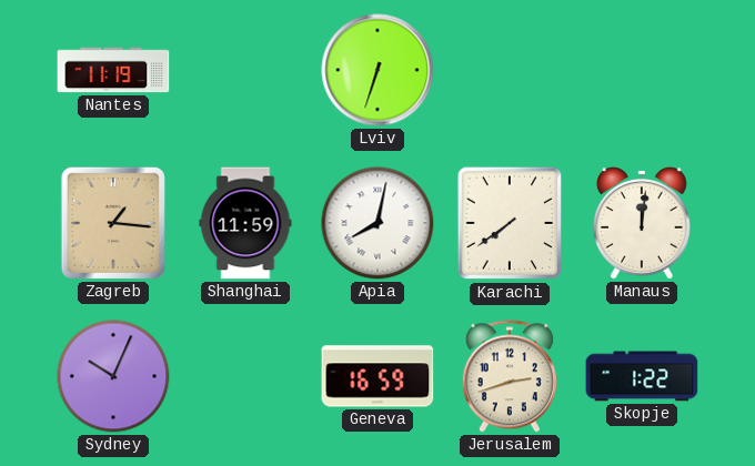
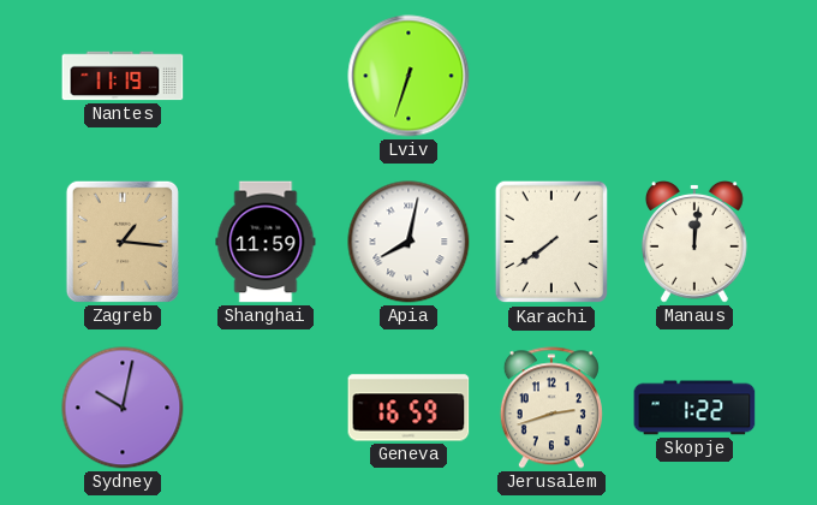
Sydney: 10:04 -> 10:02
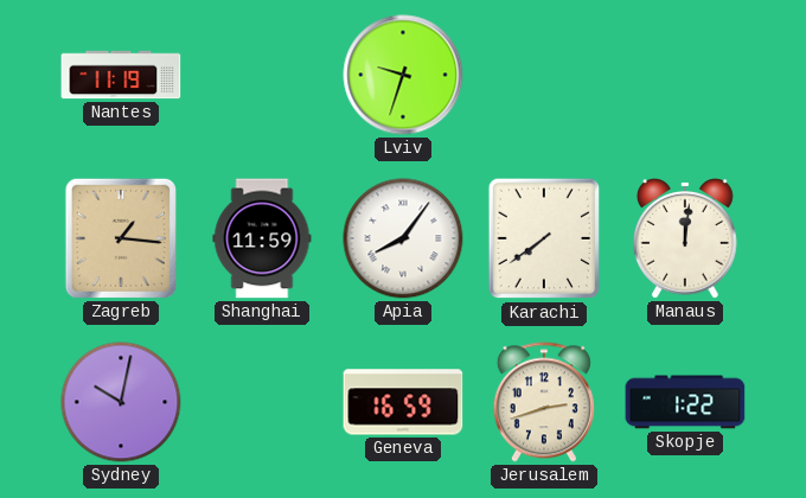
Lviv: 6:33 -> 9:33
Apia: 8:02 -> 8:06
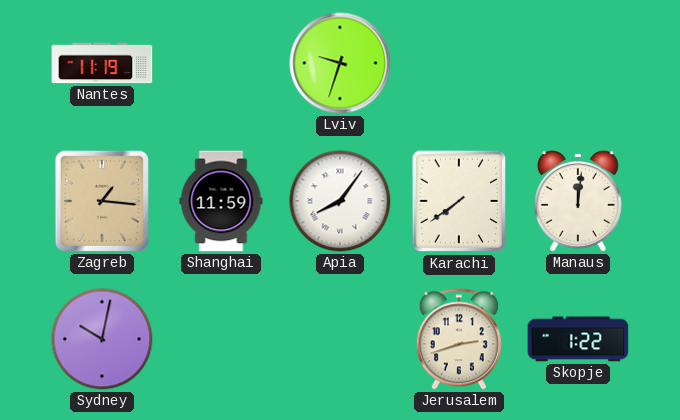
Geneva: 16:59 -> none
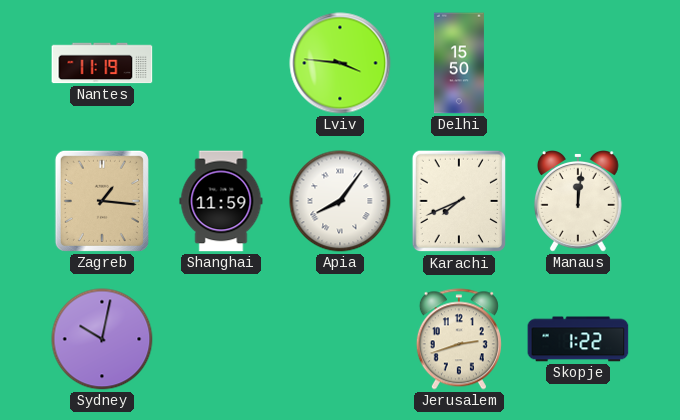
Lviv: 9:33 -> 3:46
Delhi: none -> 15:50
Karachi: 7:39 -> 7:41
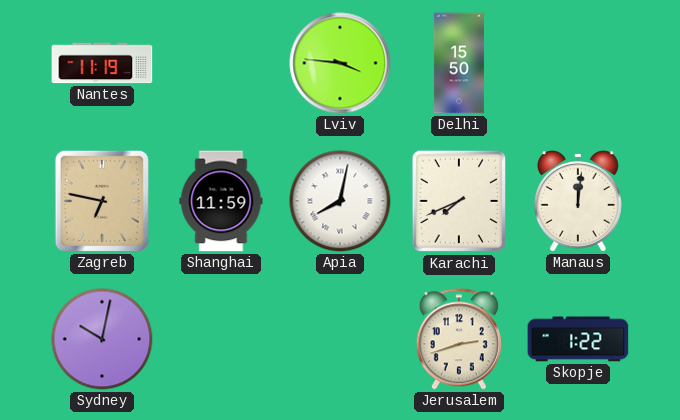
Zagreb: 1:16 -> 6:47
Apia: 8:06 -> 8:02
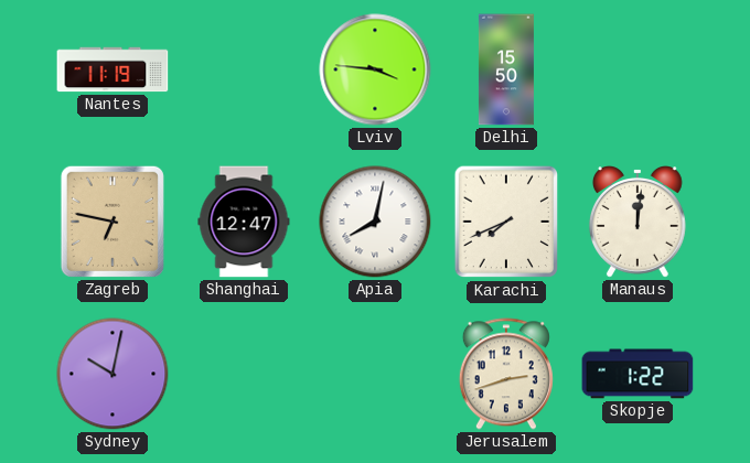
Shanghai: 11:59 -> 12:47
